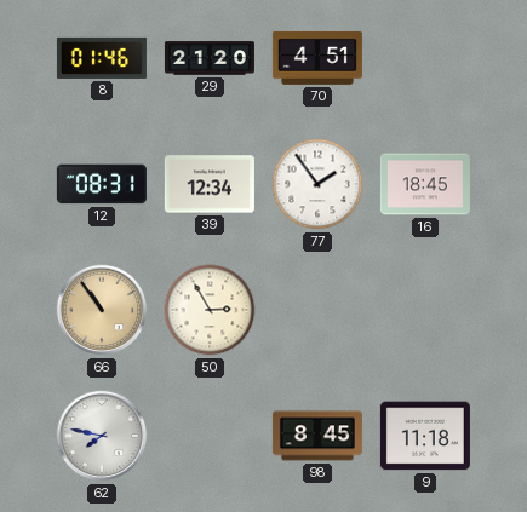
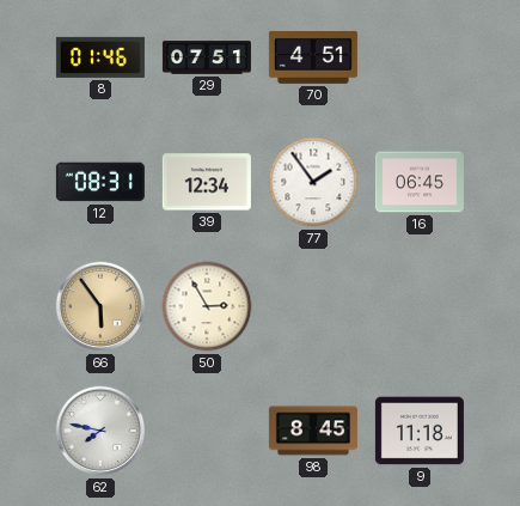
29: 21:20 -> 07:51
16: 18:45 -> 06:45
66: 10:54 -> 5:54
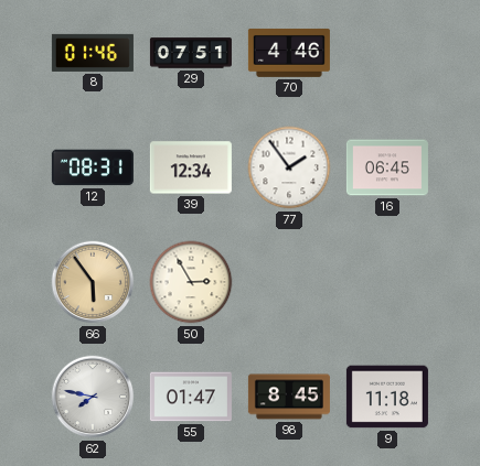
70: 4:51 -> 4:46
55: none -> 01:47
